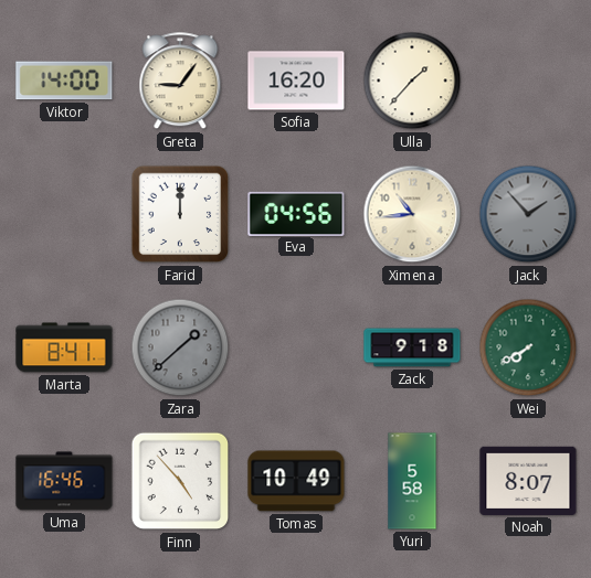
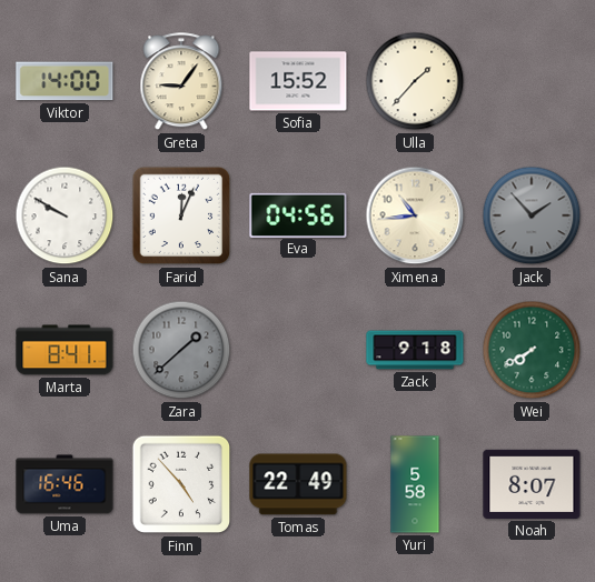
Sofia: 16:20 -> 15:52
Sana: none -> 9:50
Farid: 12:00 -> 12:04
Tomas: 10:49 -> 22:49
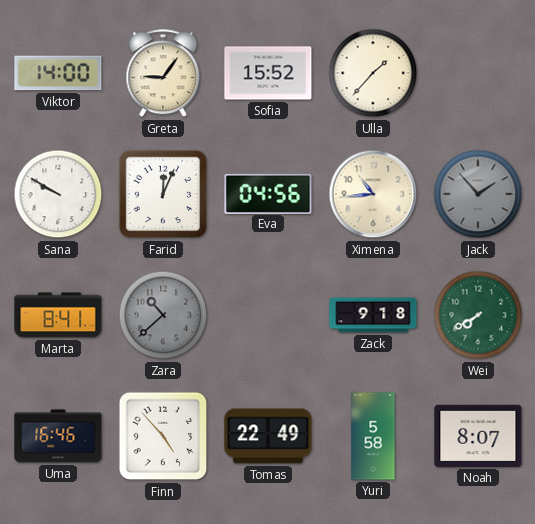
Zara: 1:38 -> 10:38
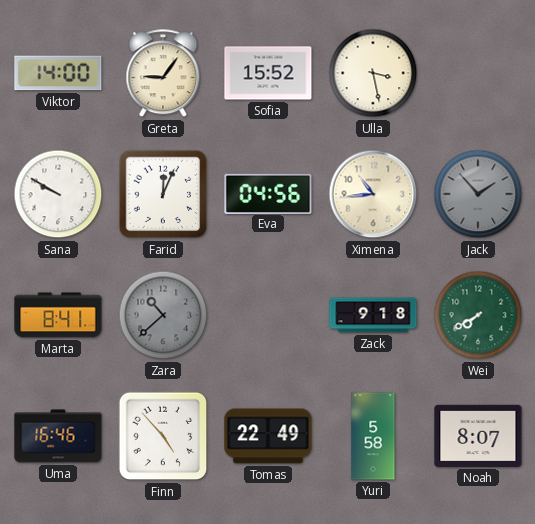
Ulla: 1:37 -> 3:28
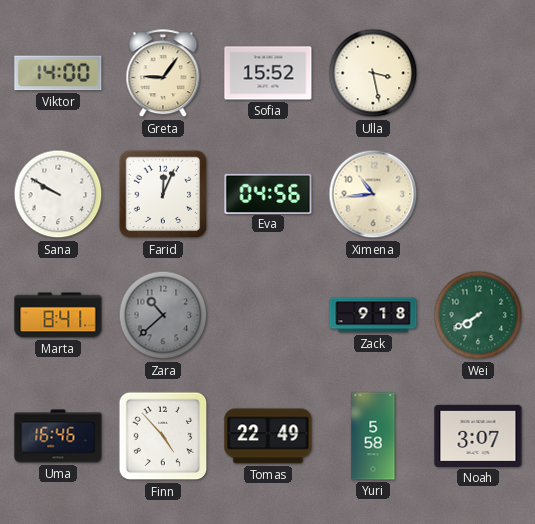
Jack: 1:53 -> none
Noah: 8:07 -> 3:07
